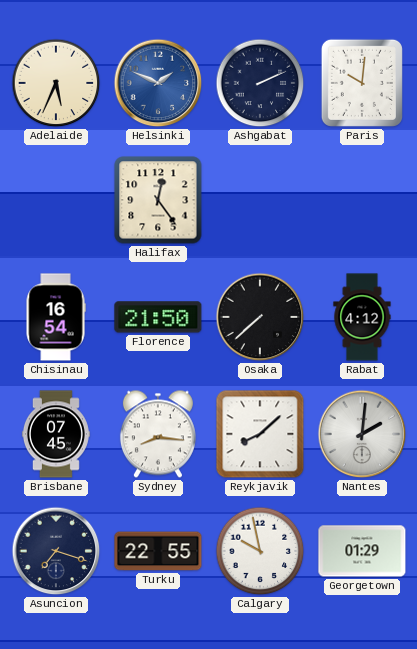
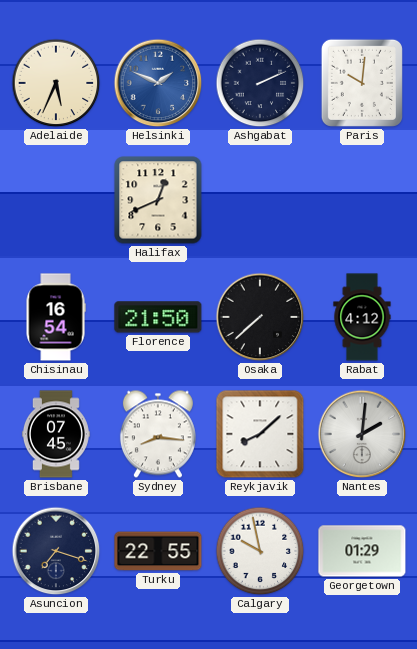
Halifax: 12:24 -> 12:41
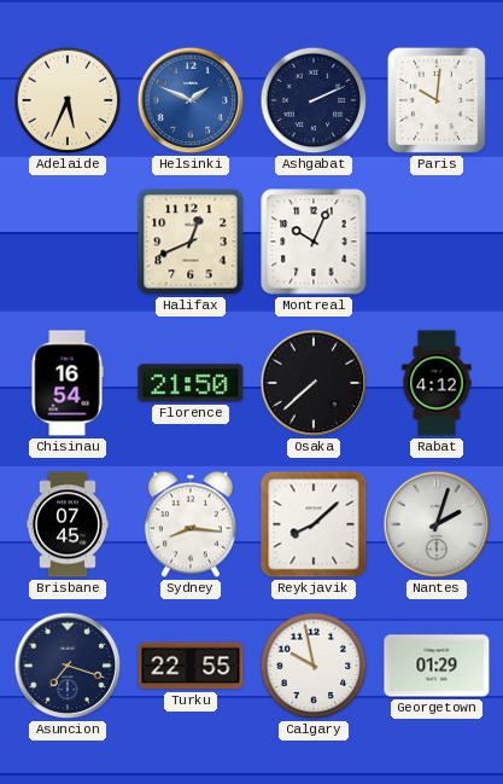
Montreal: none -> 10:04
Nantes: 2:01 -> 2:03
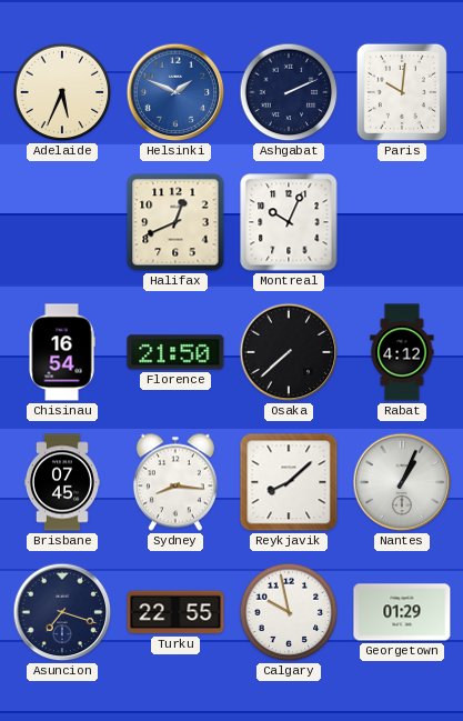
Nantes: 2:03 -> 1:04
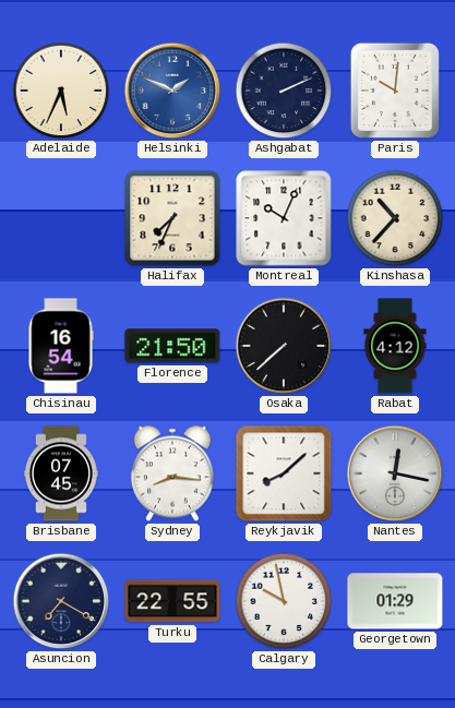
Halifax: 12:41 -> 7:34
Kinshasa: none -> 10:37
Nantes: 1:04 -> 12:17
Asuncion: 7:18 -> 7:20
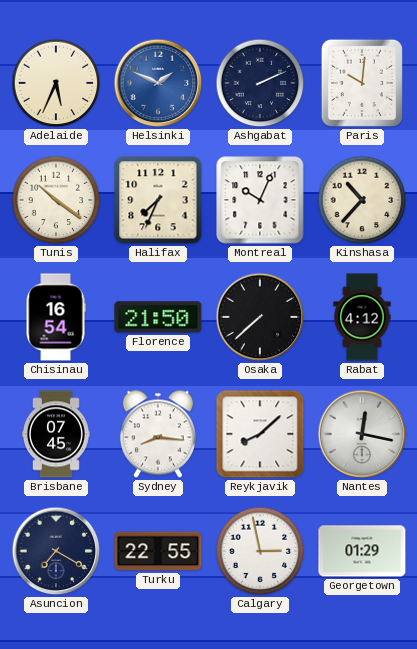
Tunis: none -> 10:21
Calgary: 9:58 -> 2:58
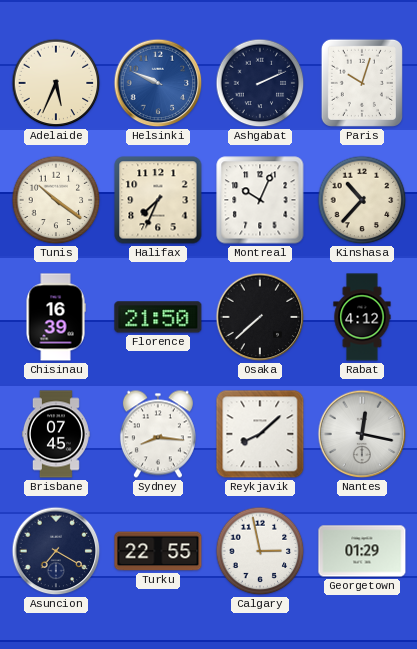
Helsinki: 1:49 -> 9:49
Paris: 10:01 -> 10:03
Chisinau: 16:54 -> 16:39
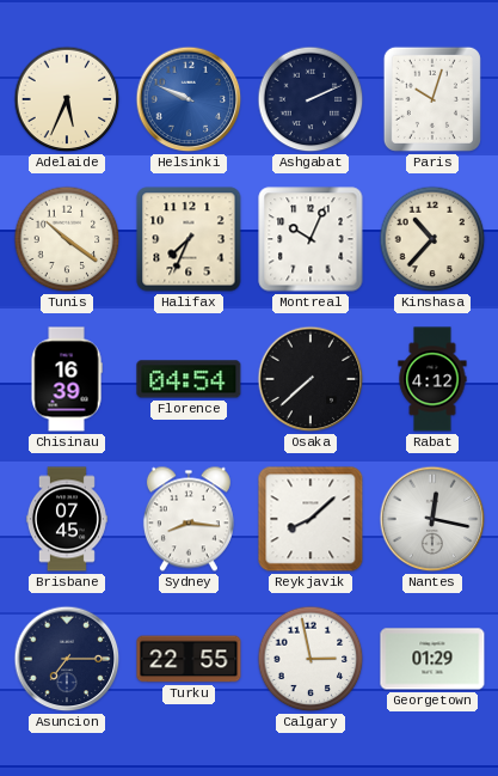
Florence: 21:50 -> 04:54
Asuncion: 7:20 -> 7:15
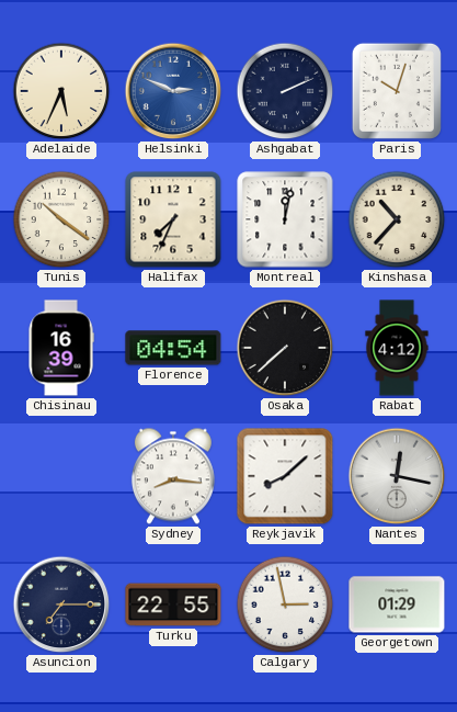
Helsinki: 9:49 -> 2:49
Montreal: 10:04 -> 12:02
Brisbane: 07:45 -> none
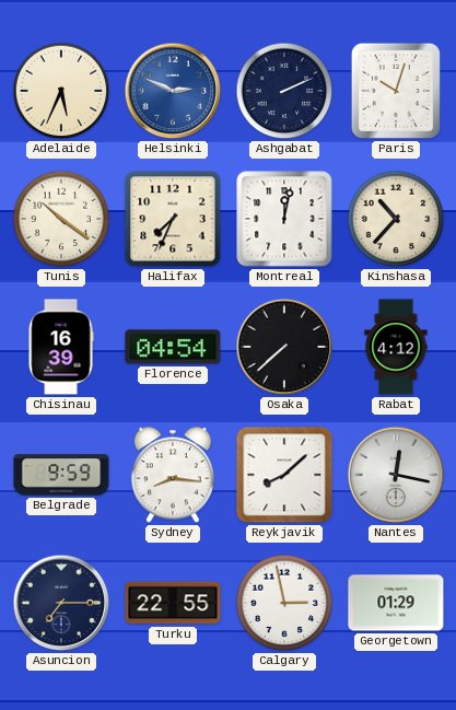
Belgrade: none -> 9:59
